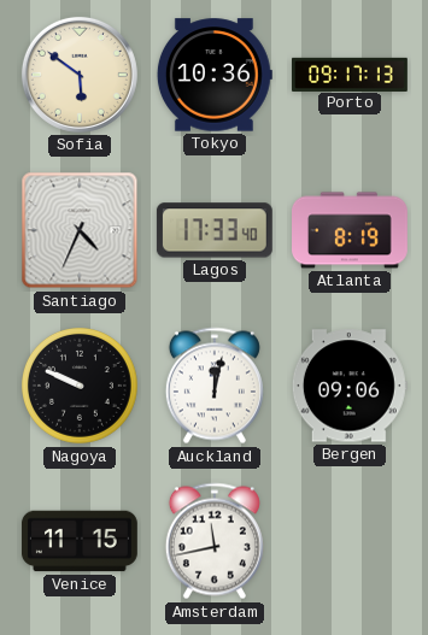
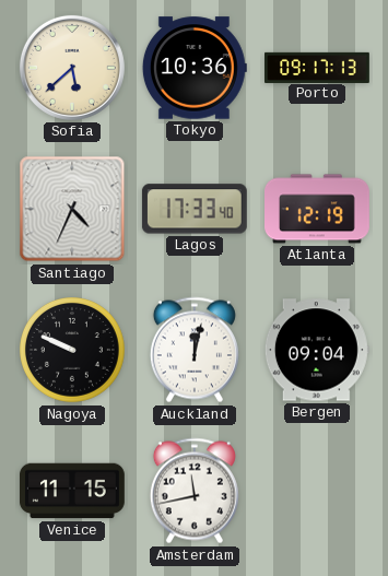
Sofia: 5:51 -> 5:38
Atlanta: 8:19 -> 12:19
Bergen: 09:06 -> 09:04
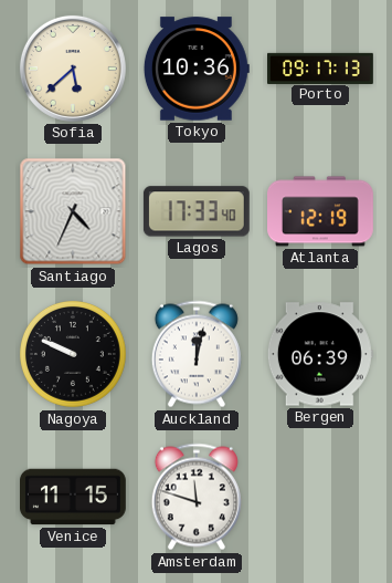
Bergen: 09:04 -> 06:39
Amsterdam: 11:43 -> 11:48
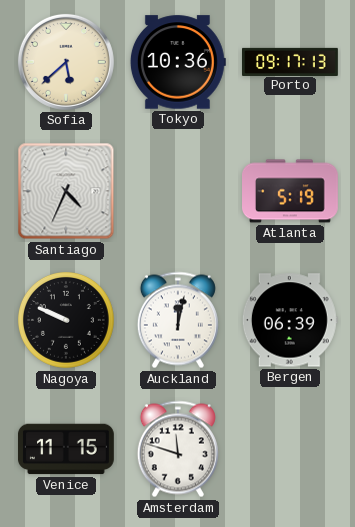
Lagos: 17:33 -> none
Atlanta: 12:19 -> 5:19
